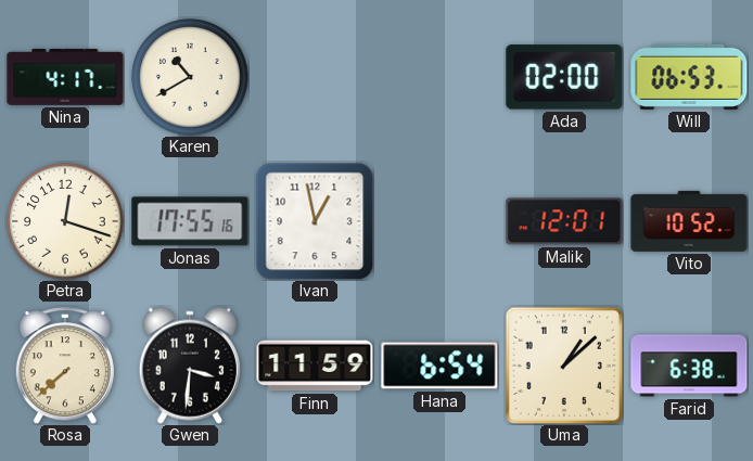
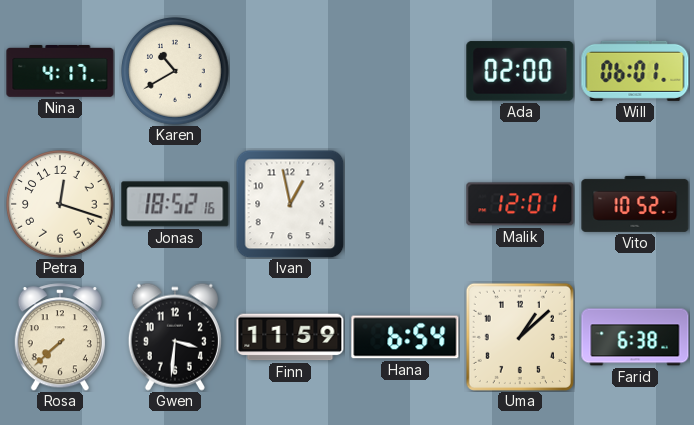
Will: 06:53 -> 06:01
Jonas: 17:55 -> 18:52
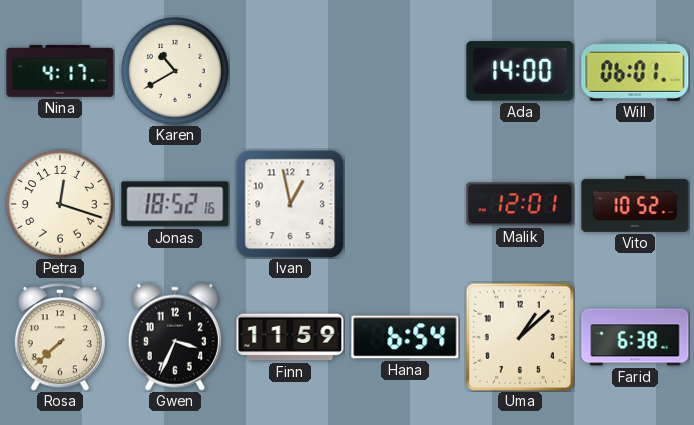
Ada: 02:00 -> 14:00
Gwen: 3:31 -> 3:34
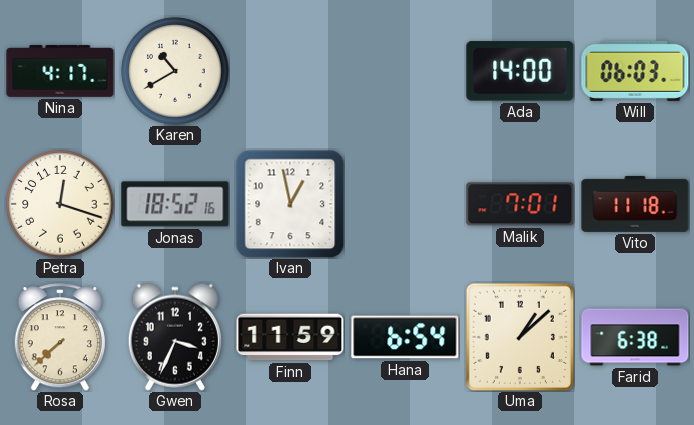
Will: 06:01 -> 06:03
Malik: 12:01 -> 7:01
Vito: 10:52 -> 11:18
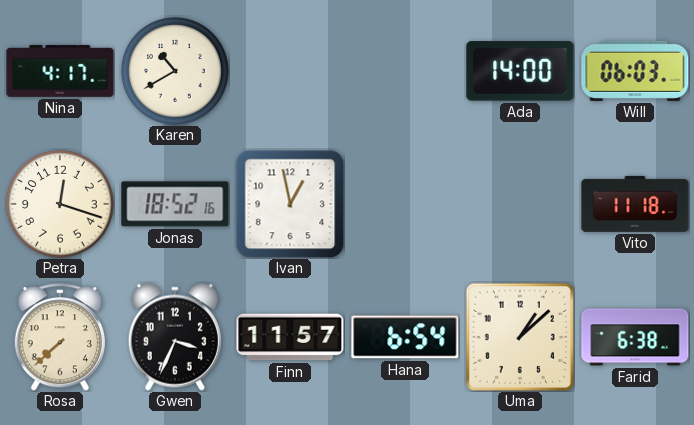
Malik: 7:01 -> none
Finn: 11:59 -> 11:57
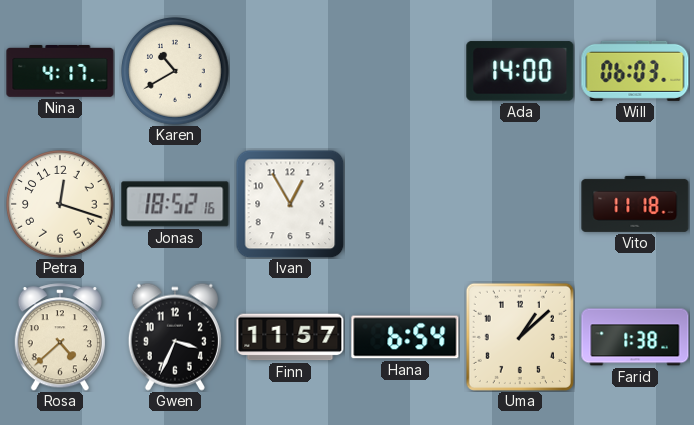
Ivan: 12:58 -> 12:55
Rosa: 7:38 -> 4:38
Farid: 6:38 -> 1:38
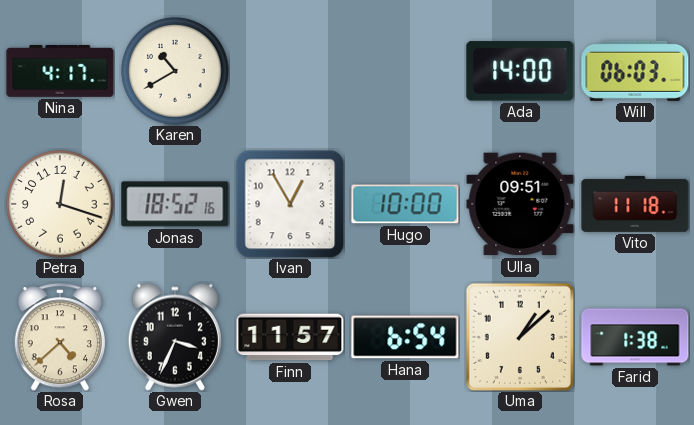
Hugo: none -> 10:00
Ulla: none -> 09:51
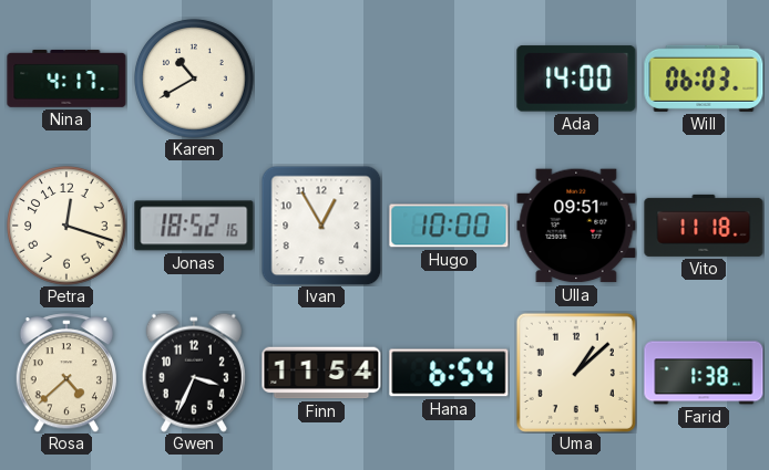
Finn: 11:57 -> 11:54
